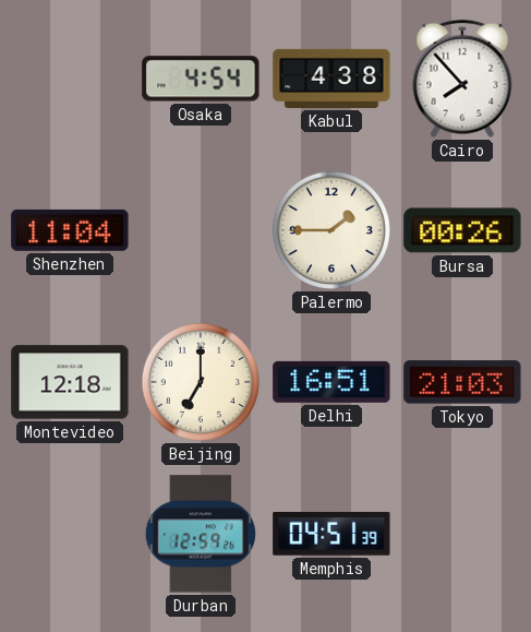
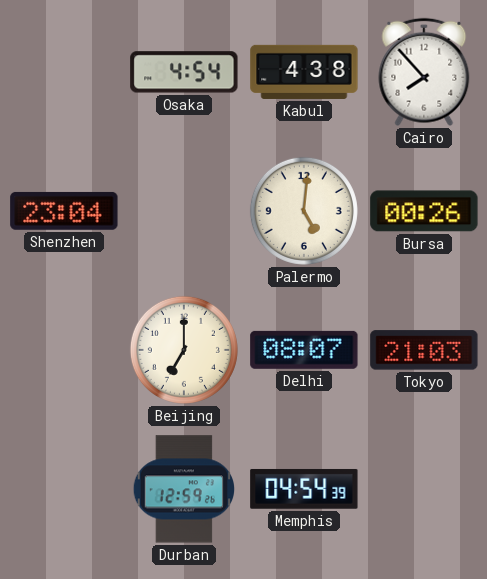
Shenzhen: 11:04 -> 23:04
Palermo: 1:45 -> 5:01
Montevideo: 12:18 -> none
Delhi: 16:51 -> 08:07
Memphis: 04:51 -> 04:54
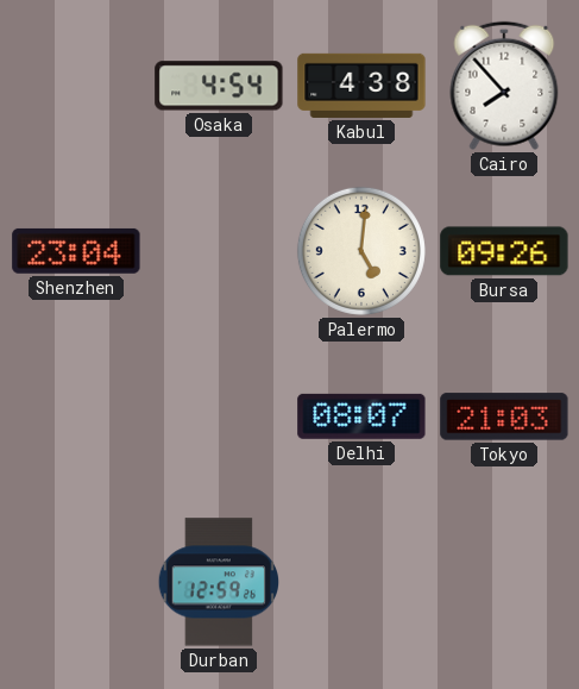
Bursa: 00:26 -> 09:26
Beijing: 7:00 -> none
Memphis: 04:54 -> none
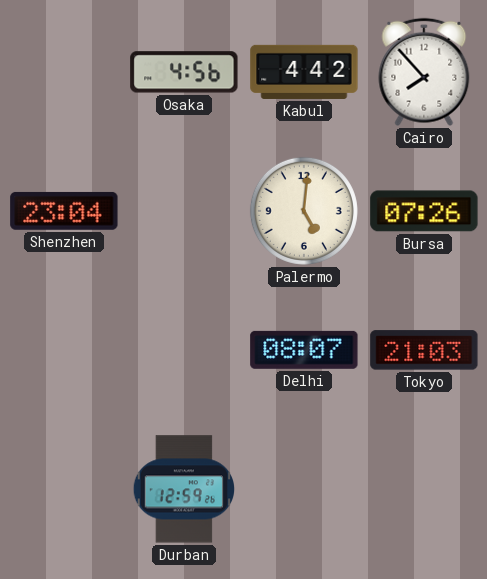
Osaka: 4:54 -> 4:56
Kabul: 4:38 -> 4:42
Bursa: 09:26 -> 07:26
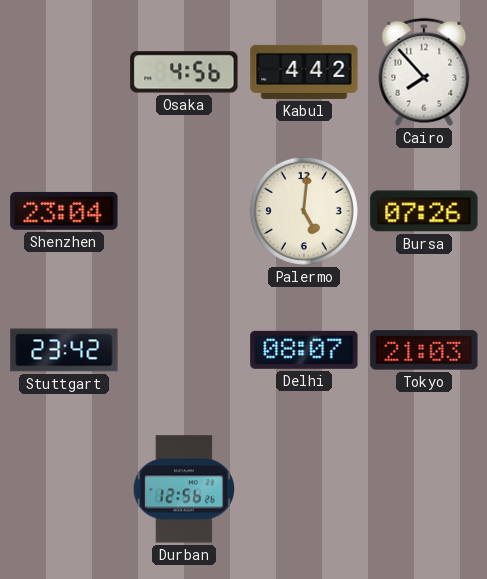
Stuttgart: none -> 23:42
Durban: 12:59 -> 12:56
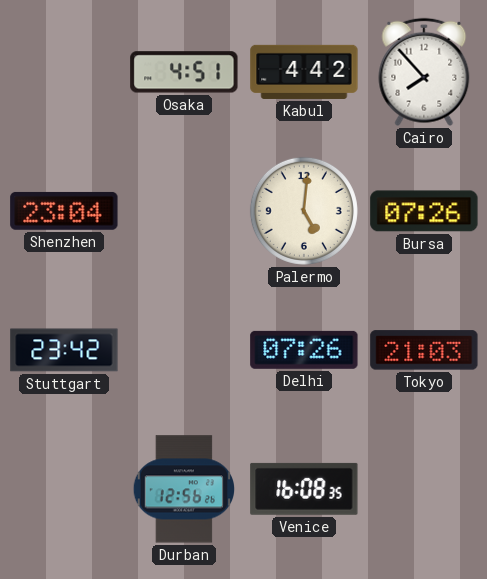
Osaka: 4:56 -> 4:51
Delhi: 08:07 -> 07:26
Venice: none -> 16:08
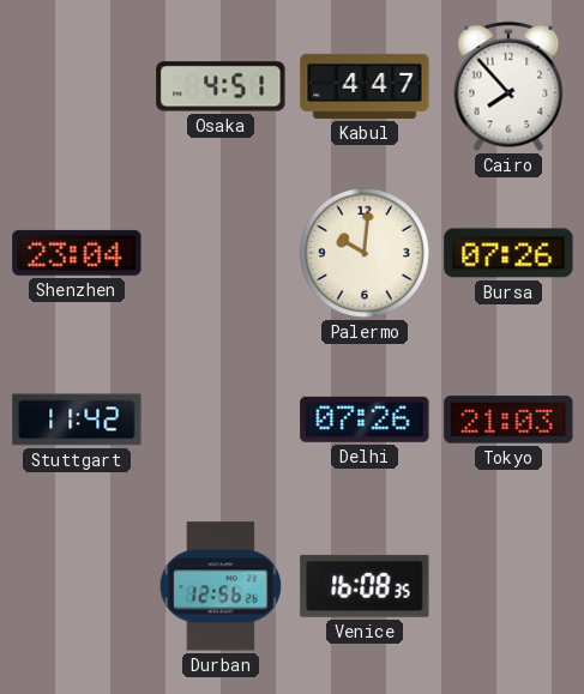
Kabul: 4:42 -> 4:47
Palermo: 5:01 -> 10:01
Stuttgart: 23:42 -> 11:42
